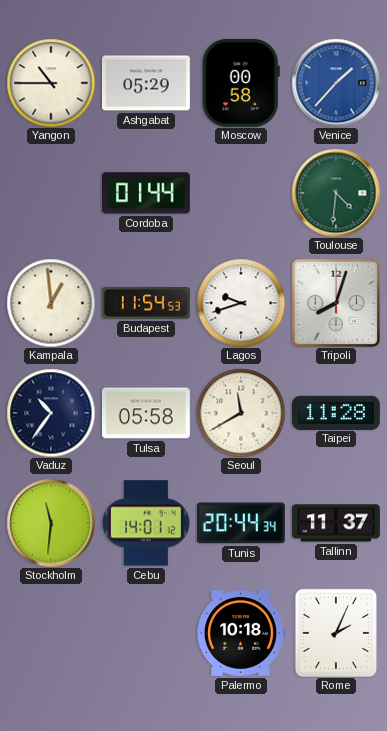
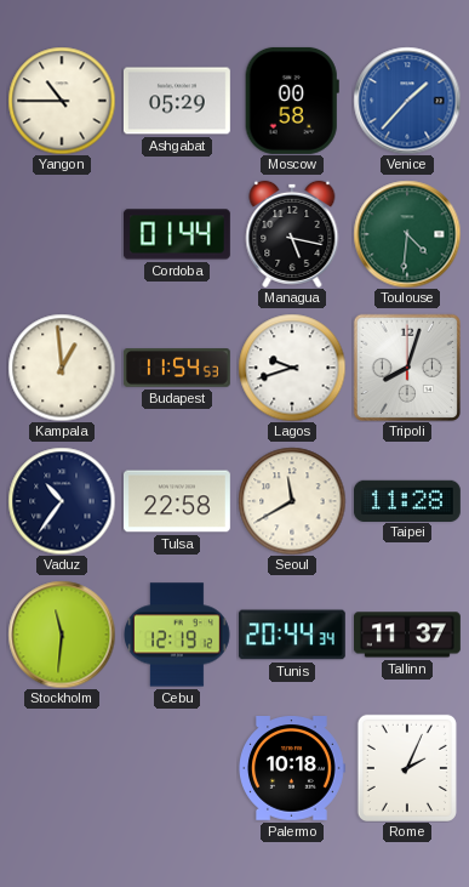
Managua: none -> 5:17
Tulsa: 05:58 -> 22:58
Cebu: 14:01 -> 12:19
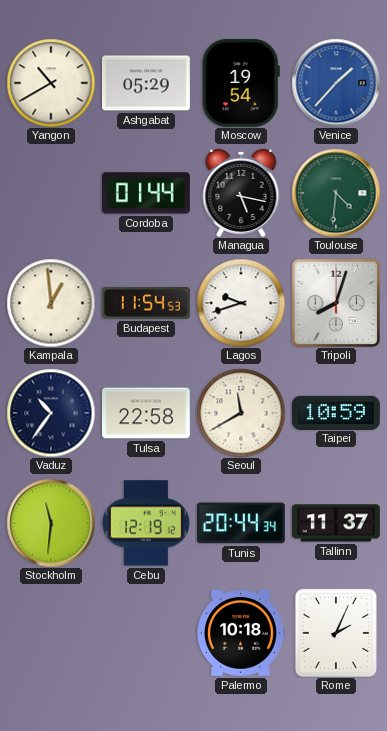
Yangon: 10:45 -> 10:40
Moscow: 00:58 -> 19:54
Taipei: 11:28 -> 10:59
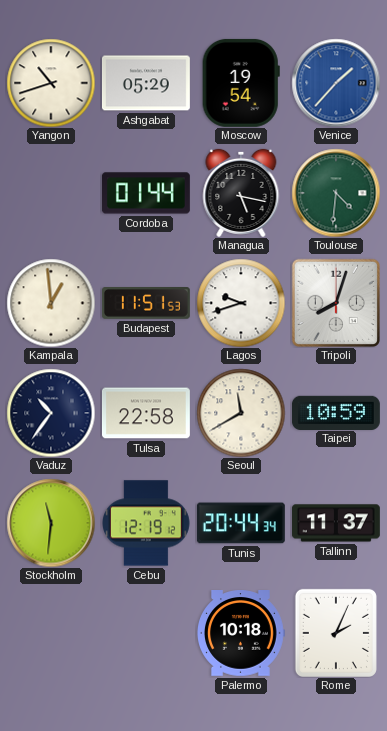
Yangon: 10:40 -> 10:42
Budapest: 11:54 -> 11:51
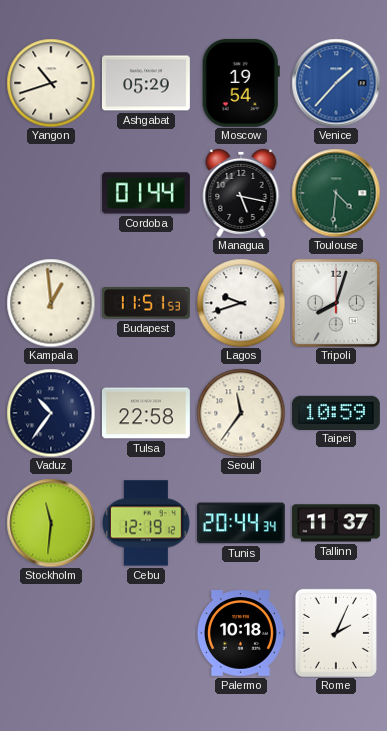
Seoul: 11:40 -> 11:36
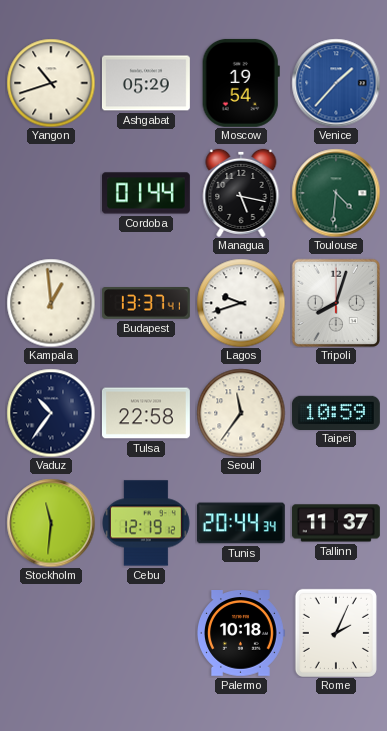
Budapest: 11:51 -> 13:37
